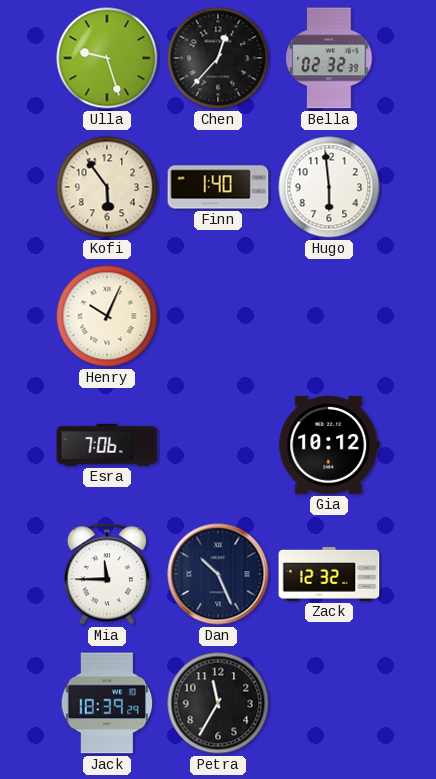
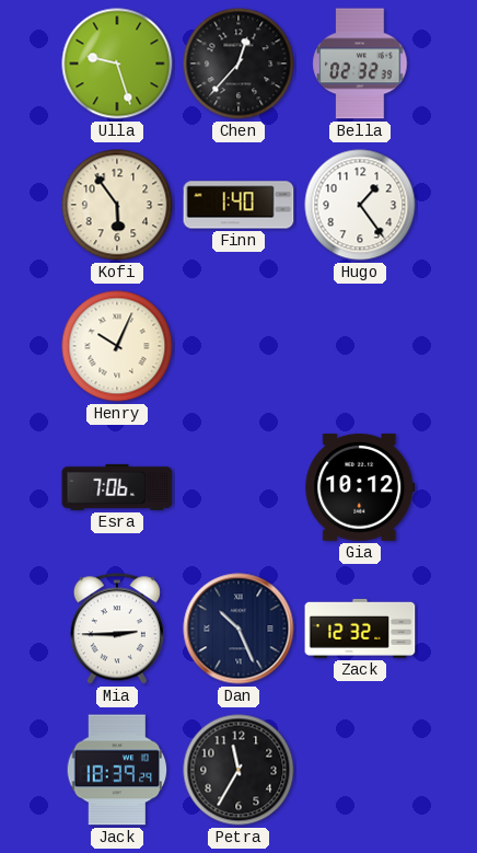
Hugo: 5:59 -> 1:24
Mia: 11:45 -> 2:45
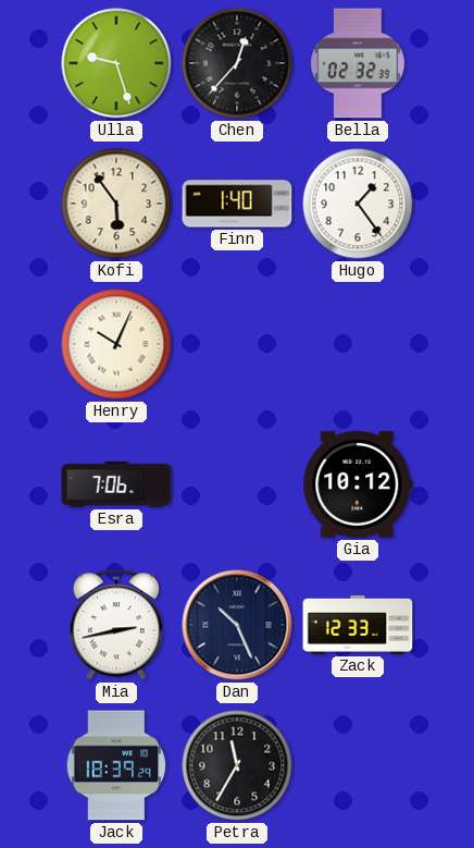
Mia: 2:45 -> 2:43
Zack: 12:32 -> 12:33
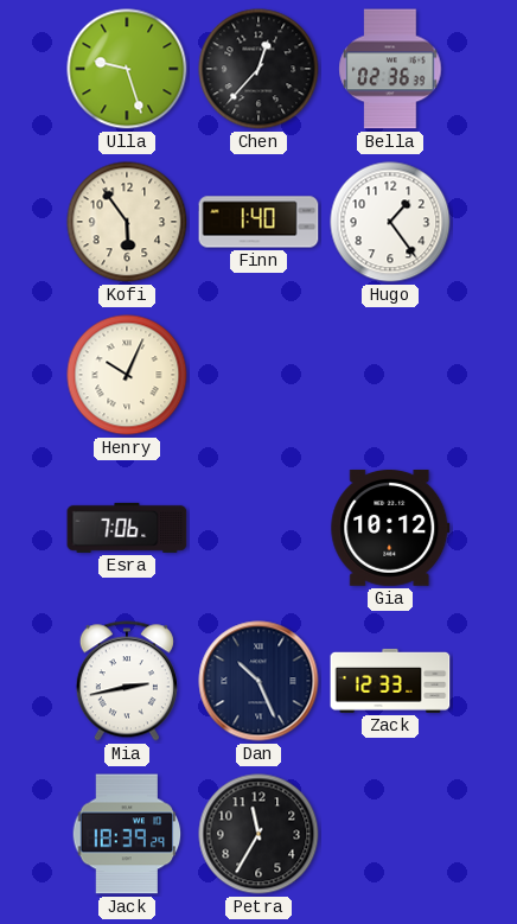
Bella: 02:32 -> 02:36
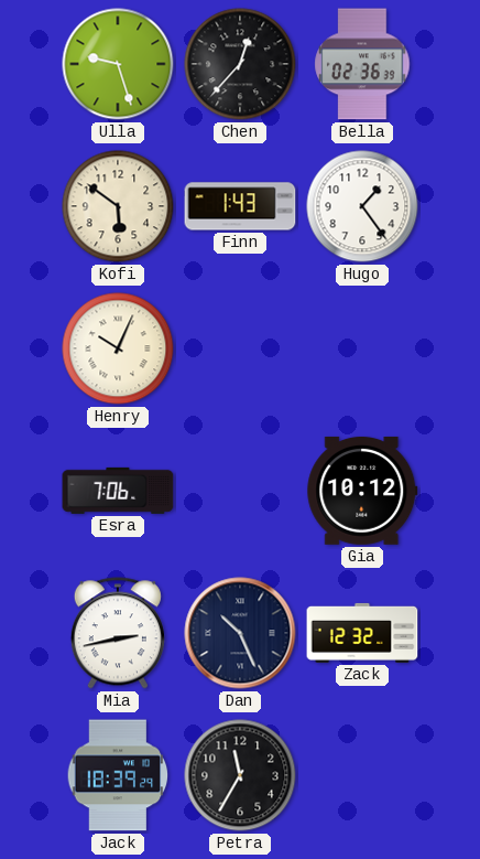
Kofi: 5:54 -> 5:51
Finn: 1:40 -> 1:43
Zack: 12:33 -> 12:32
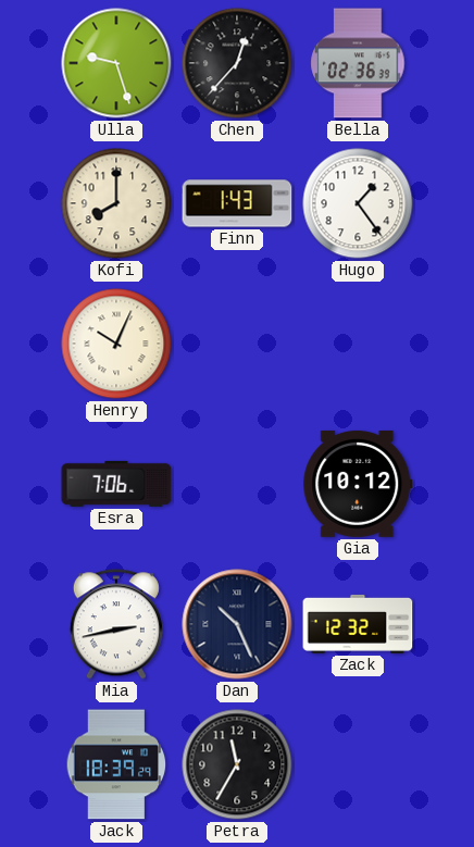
Kofi: 5:51 -> 8:00
